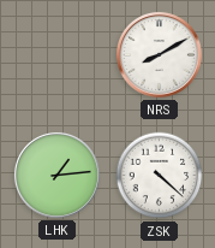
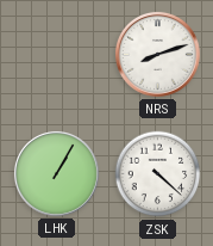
NRS: 8:10 -> 8:12
LHK: 1:14 -> 1:05
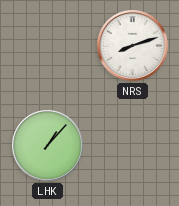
LHK: 1:05 -> 1:07
ZSK: 4:22 -> none
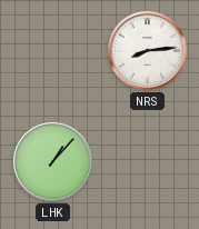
NRS: 8:12 -> 8:14
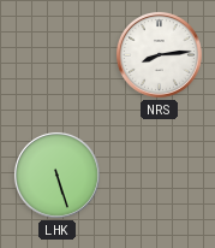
LHK: 1:07 -> 5:27
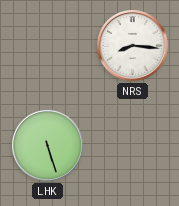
NRS: 8:14 -> 8:16
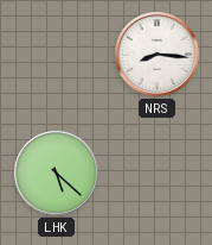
LHK: 5:27 -> 5:22
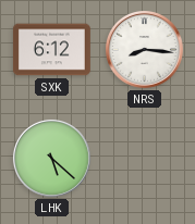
SXK: none -> 6:12
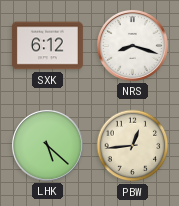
NRS: 8:16 -> 8:18
PBW: none -> 12:44
